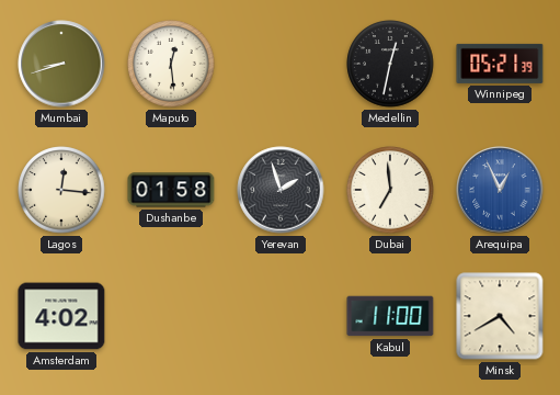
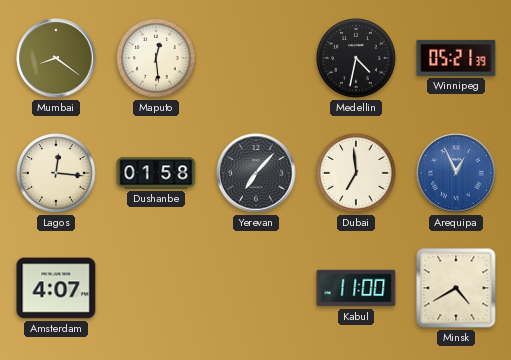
Mumbai: 8:42 -> 8:21
Medellin: 12:32 -> 4:32
Yerevan: 1:57 -> 7:07
Amsterdam: 4:02 -> 4:07
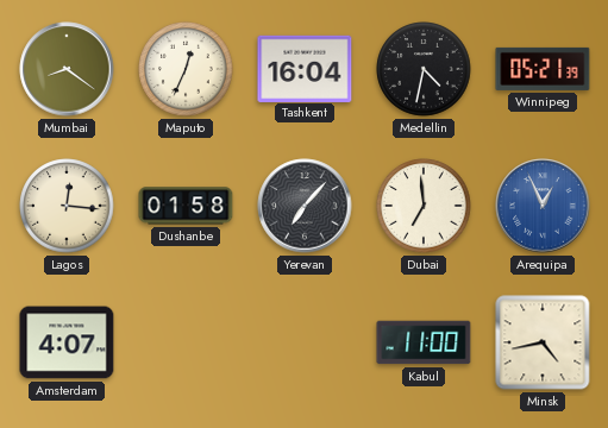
Maputo: 12:29 -> 12:34
Tashkent: none -> 16:04
Minsk: 4:40 -> 4:43
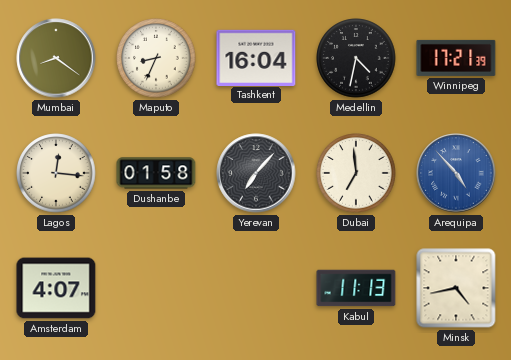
Maputo: 12:34 -> 8:34
Winnipeg: 05:21 -> 17:21
Arequipa: 12:56 -> 4:53
Kabul: 11:00 -> 11:13
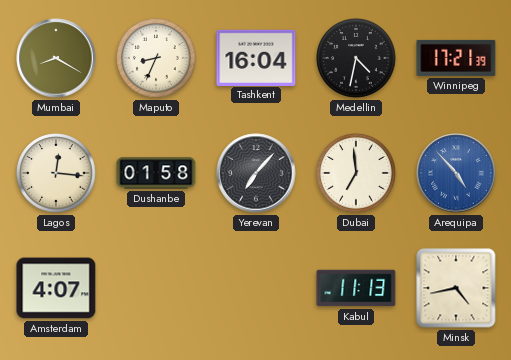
Mumbai: 8:21 -> 8:20
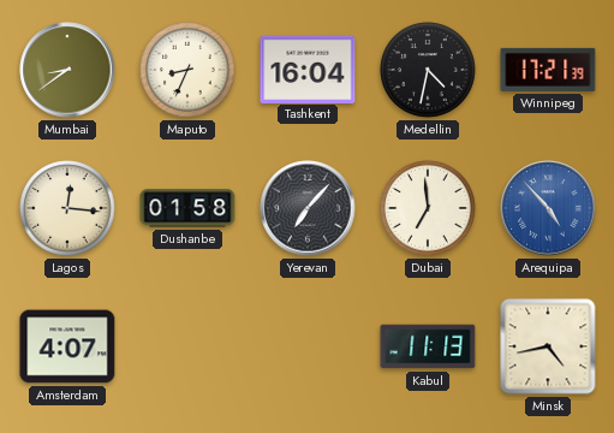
Mumbai: 8:20 -> 8:39
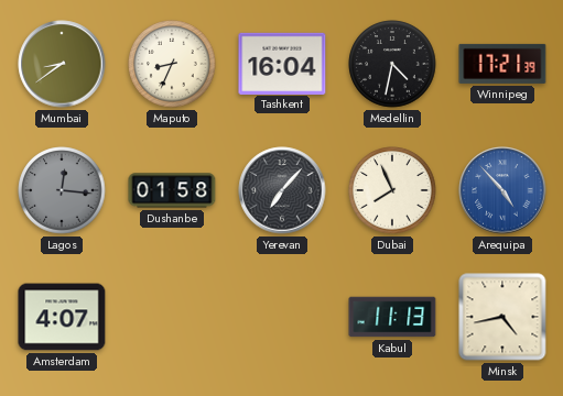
Lagos dial: cream -> grey
Dubai: 6:59 -> 7:56
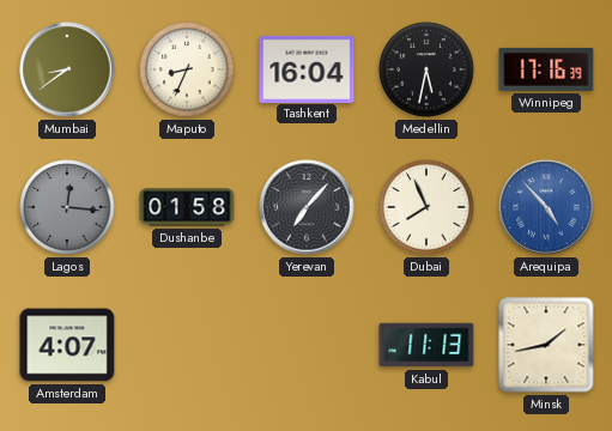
Medellin: 4:32 -> 5:32
Winnipeg: 17:21 -> 17:16
Minsk: 4:43 -> 1:43
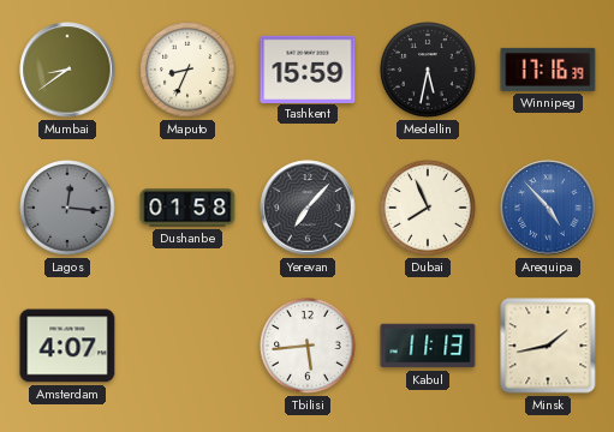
Tashkent: 16:04 -> 15:59
Tbilisi: none -> 5:44
